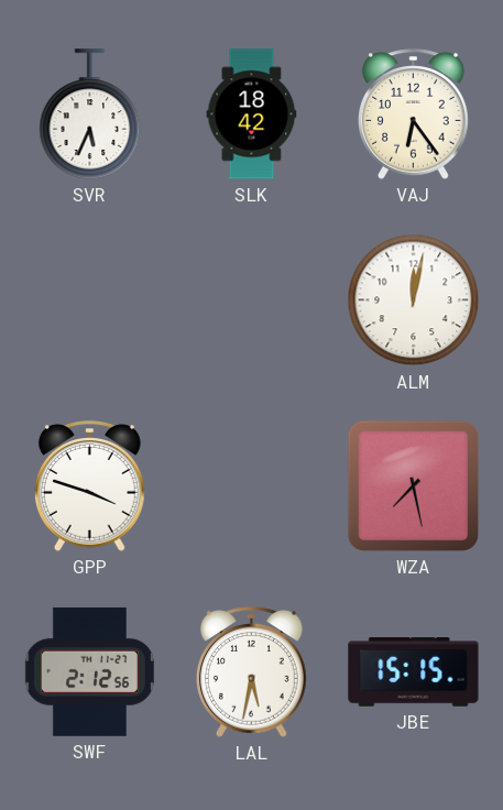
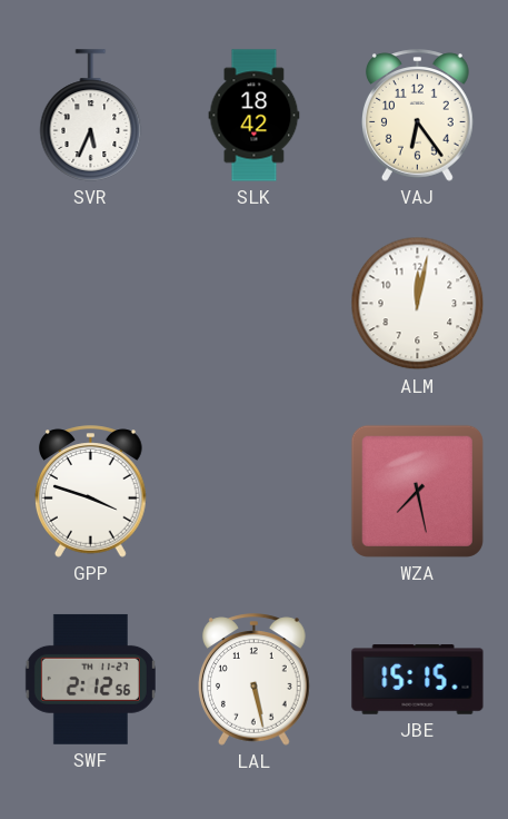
LAL: 5:32 -> 5:28
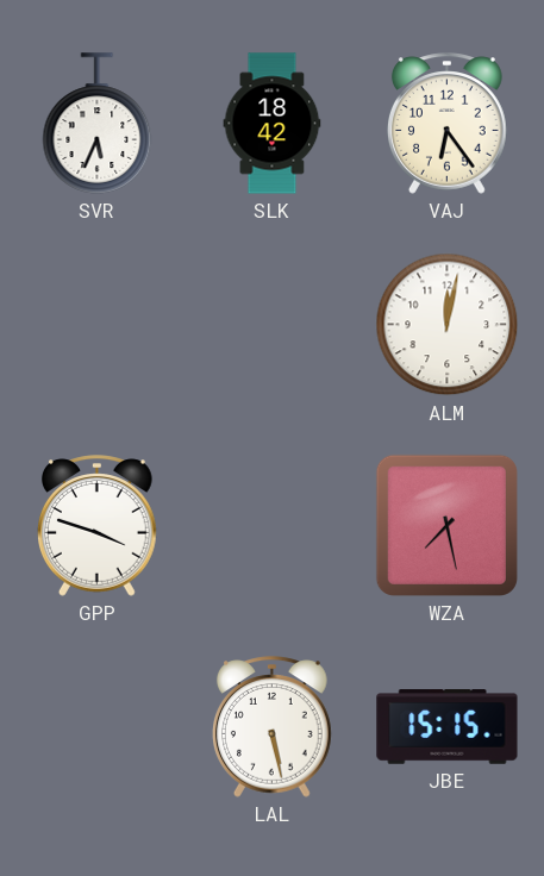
SWF: 2:12 -> none
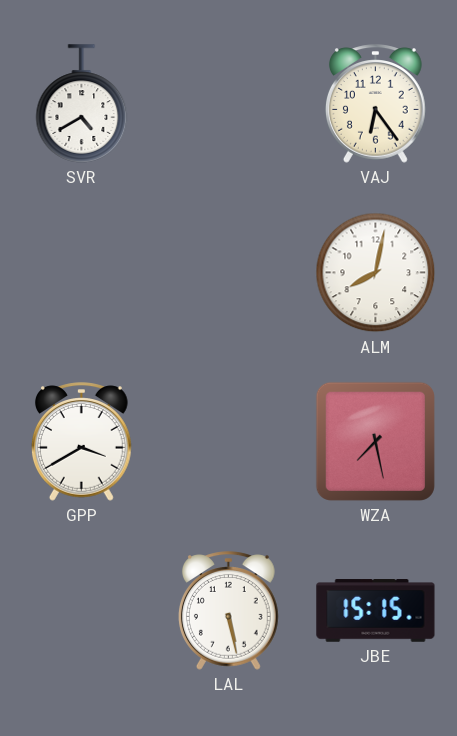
SVR: 5:34 -> 4:40
SLK: 18:42 -> none
ALM: 12:02 -> 8:02
GPP: 3:48 -> 3:40
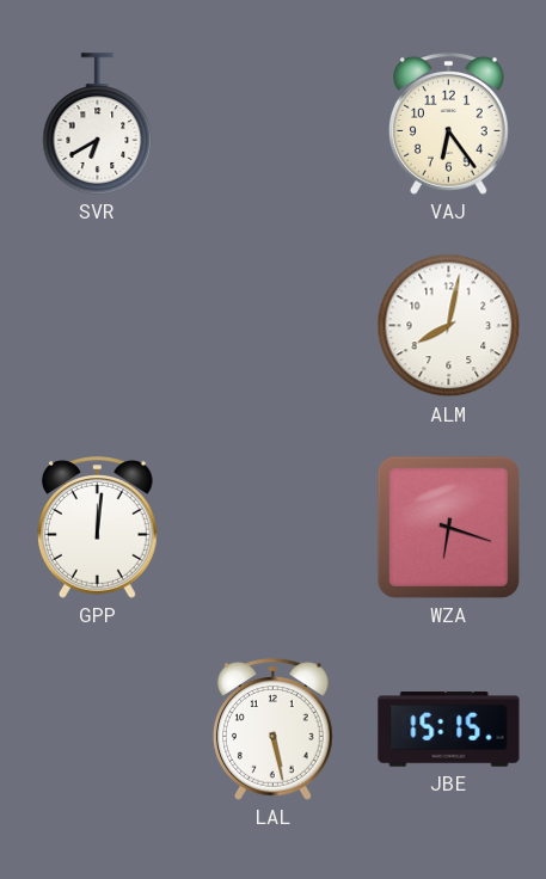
SVR: 4:40 -> 6:40
GPP: 3:40 -> 12:01
WZA: 7:28 -> 6:18
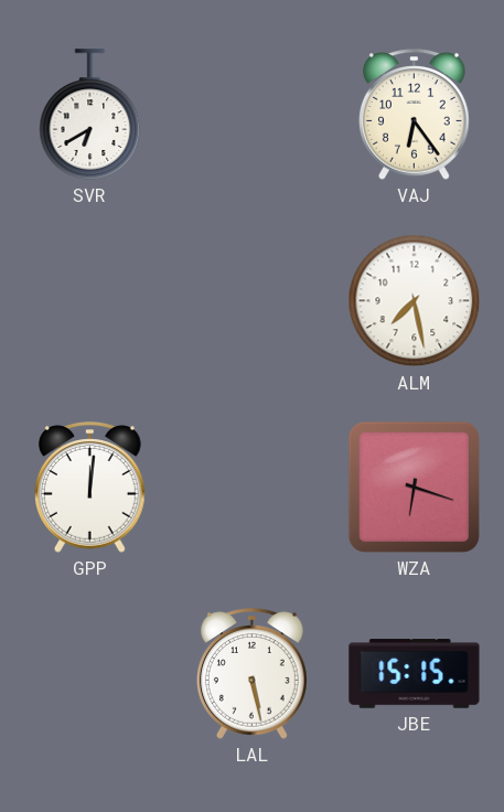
ALM: 8:02 -> 7:28
